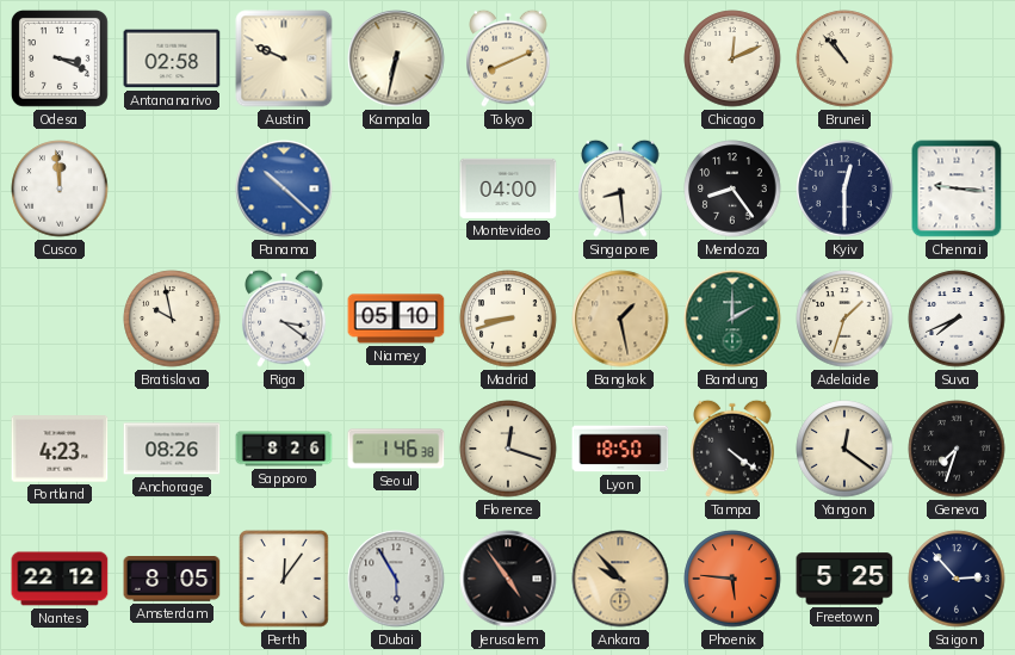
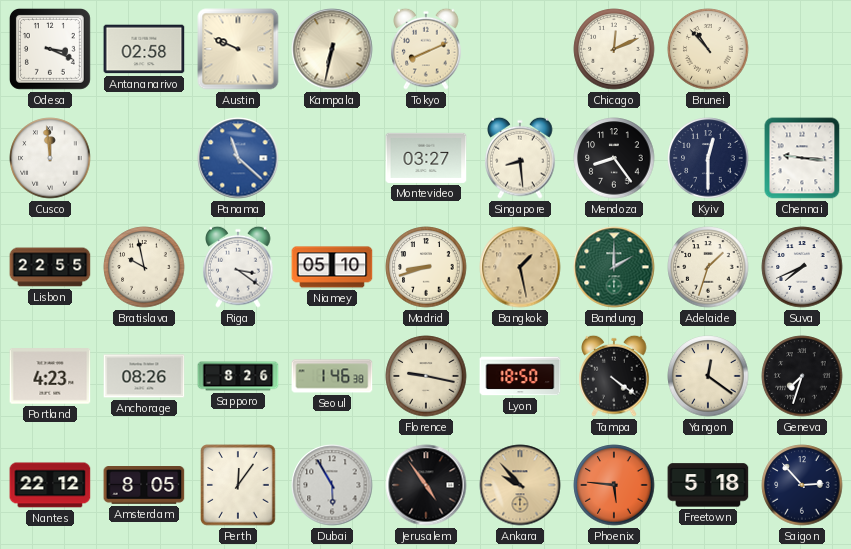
Panama: 10:22 -> 11:22
Montevideo: 04:00 -> 03:27
Lisbon: none -> 22:55
Florence: 12:18 -> 9:17
Freetown: 5:25 -> 5:18
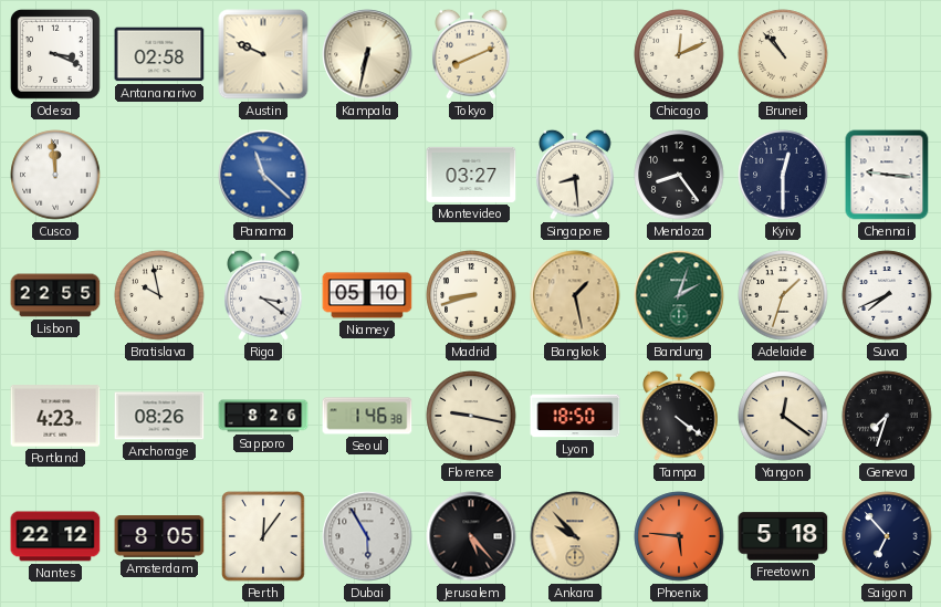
Bandung: 2:00 -> 2:03
Jerusalem: 4:54 -> 5:23
Saigon: 2:53 -> 6:53
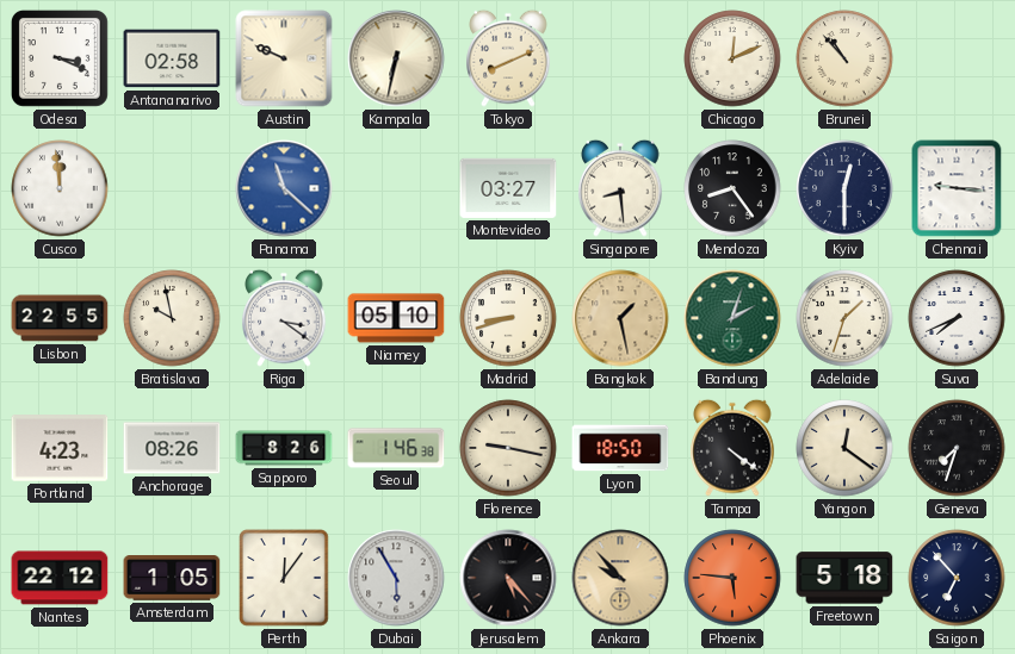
Amsterdam: 8:05 -> 1:05
